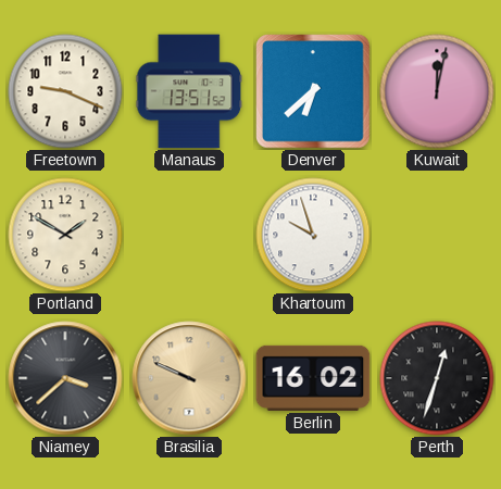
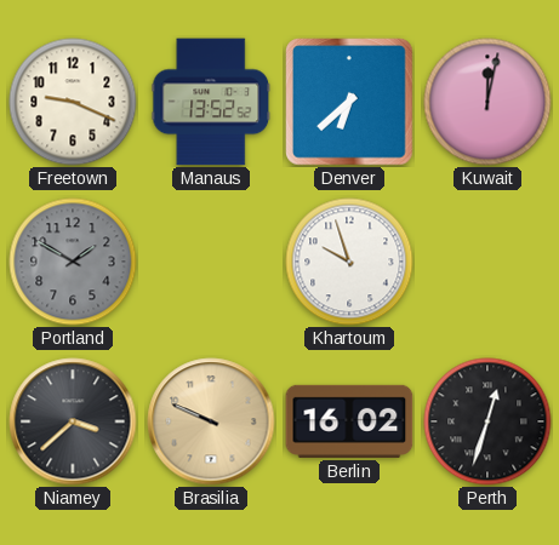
Manaus: 13:51 -> 13:52
Portland dial: cream -> grey
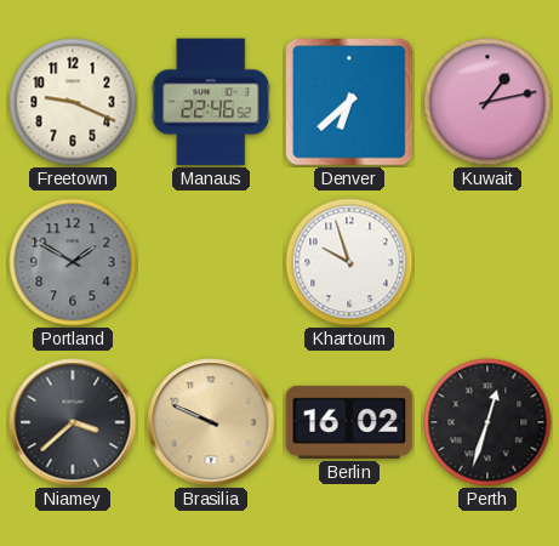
Manaus: 13:52 -> 22:46
Kuwait: 12:02 -> 1:13
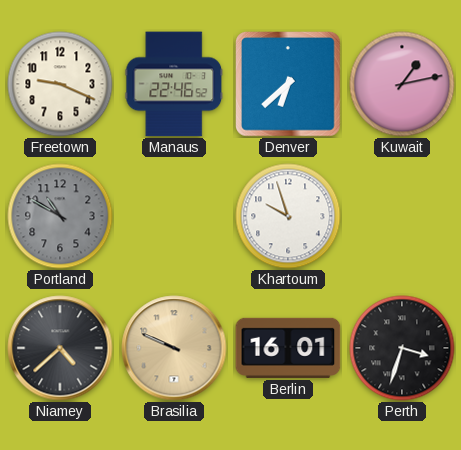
Portland: 1:50 -> 10:50
Niamey: 3:38 -> 4:38
Berlin: 16:02 -> 16:01
Perth: 12:33 -> 3:33
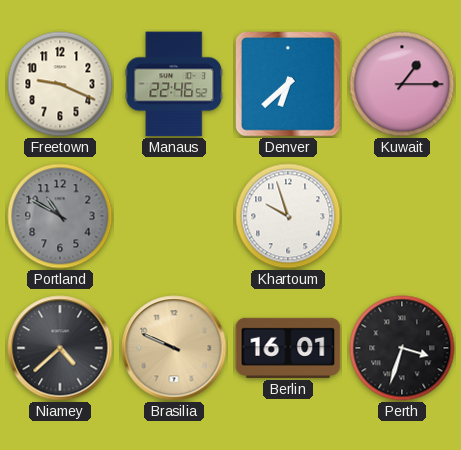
Kuwait: 1:13 -> 1:15
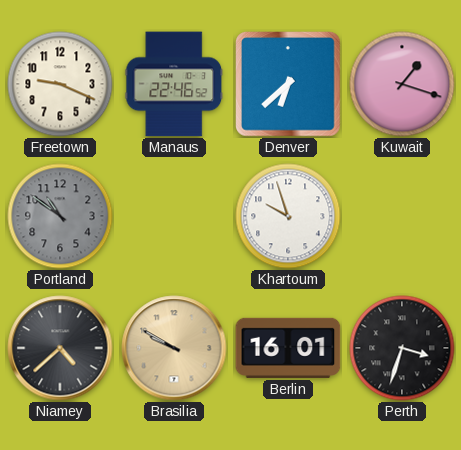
Kuwait: 1:15 -> 1:18
Portland: 10:50 -> 10:51
Brasilia: 9:49 -> 9:50
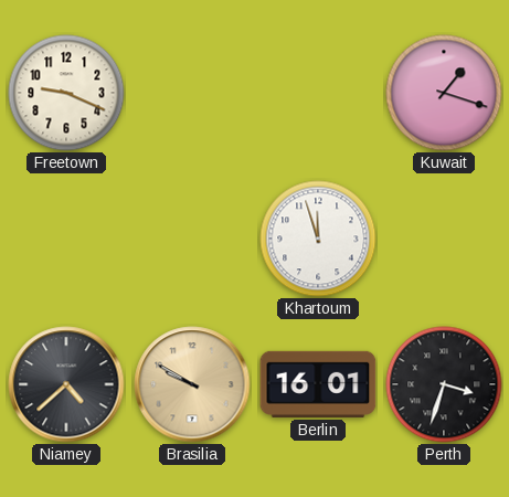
Manaus: 22:46 -> none
Denver: 6:38 -> none
Portland: 10:51 -> none
Khartoum: 9:57 -> 11:57
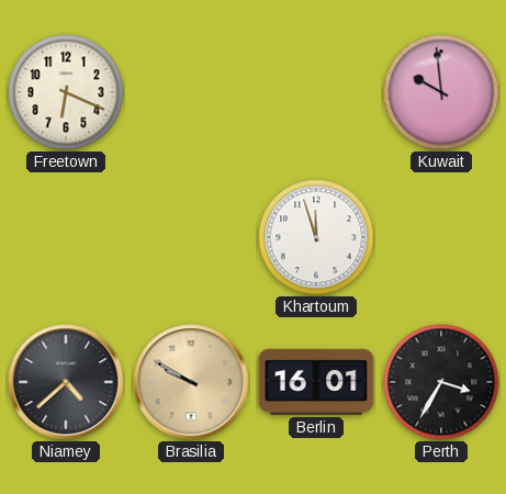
Freetown: 9:19 -> 6:19
Kuwait: 1:18 -> 9:59
Perth: 3:33 -> 3:35
